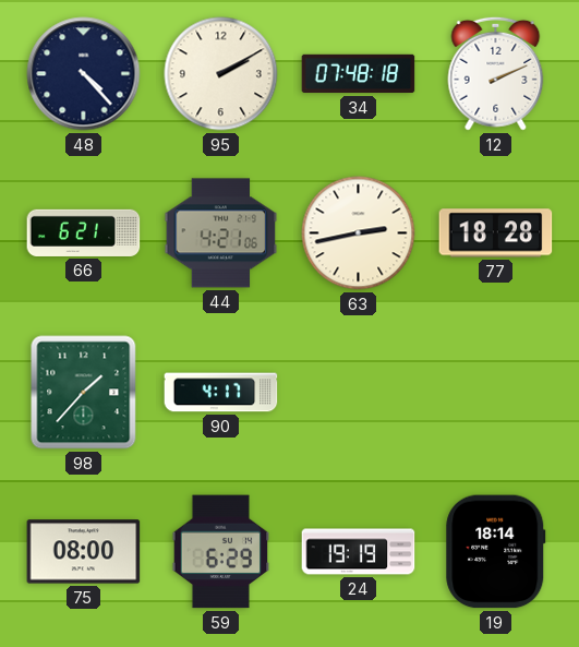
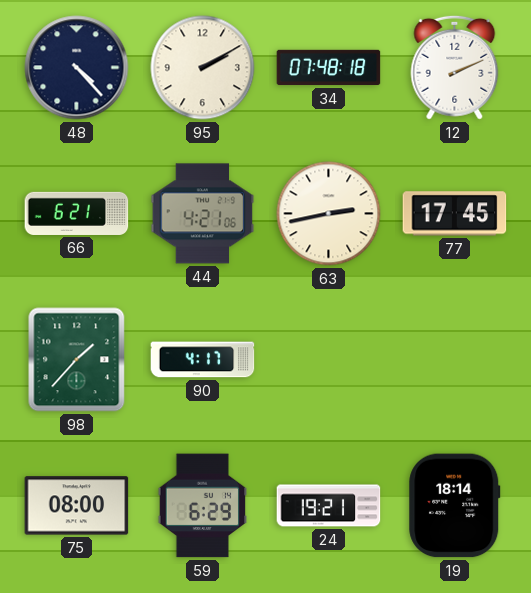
77: 18:28 -> 17:45
24: 19:19 -> 19:21
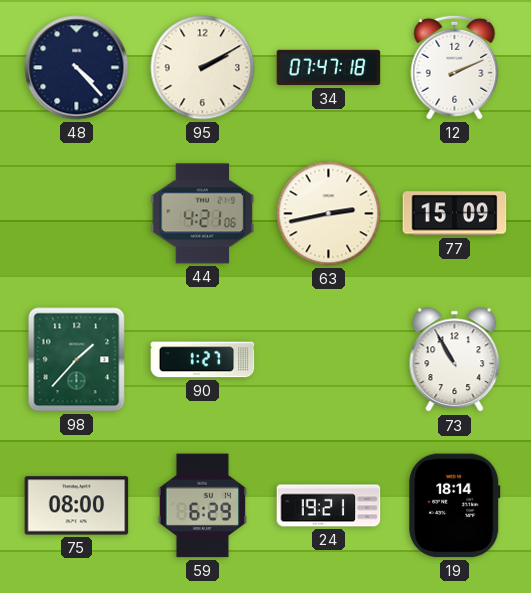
34: 07:48 -> 07:47
66: 6:21 -> none
77: 17:45 -> 15:09
90: 4:17 -> 1:27
73: none -> 10:55
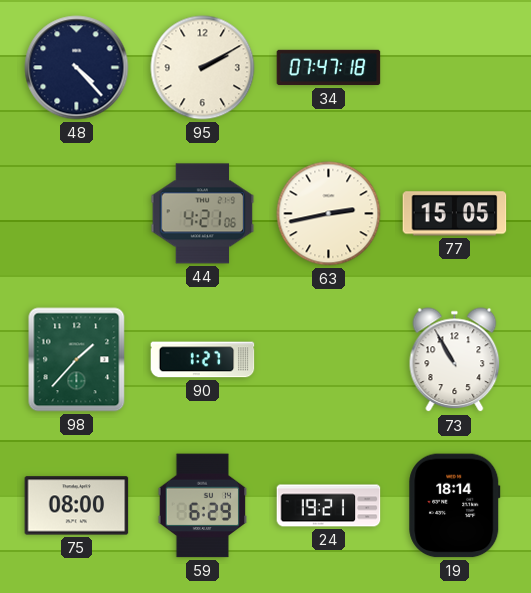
12: 2:11 -> none
77: 15:09 -> 15:05
